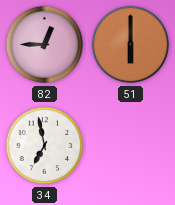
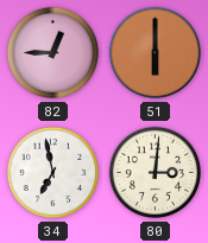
80: none -> 3:01
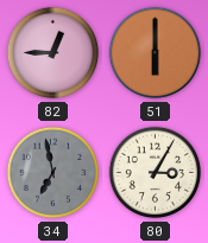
34 dial: white -> grey
80: 3:01 -> 3:05
